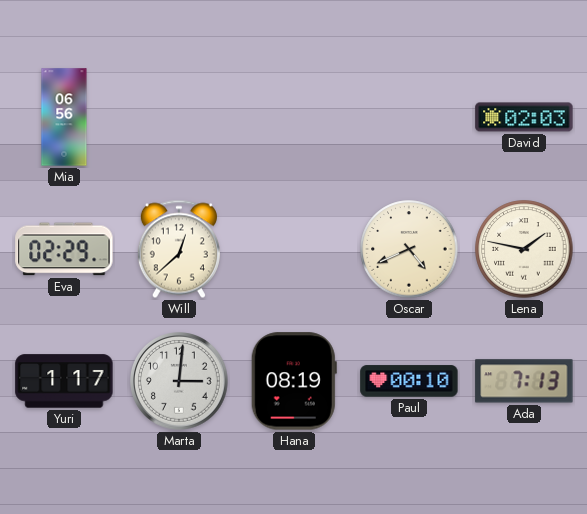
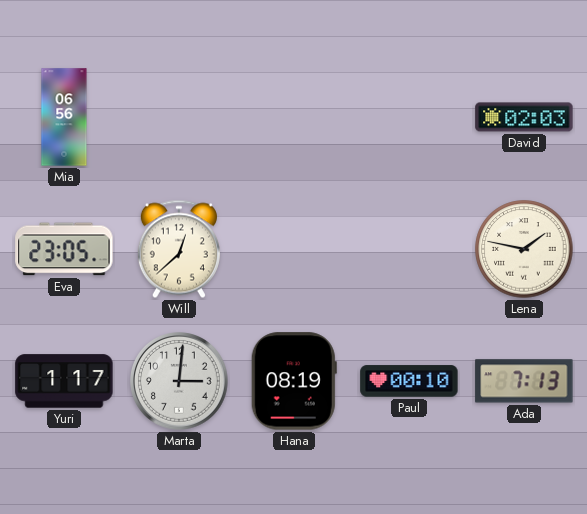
Eva: 02:29 -> 23:05
Oscar: 4:41 -> none
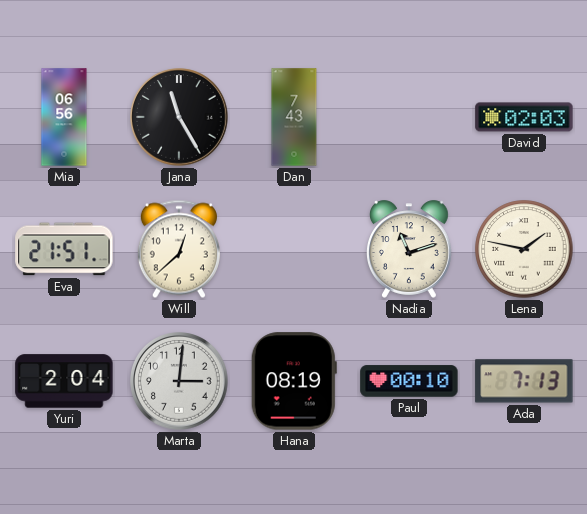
Jana: none -> 11:25
Dan: none -> 7:43
Eva: 23:05 -> 21:51
Nadia: none -> 11:12
Yuri: 1:17 -> 2:04
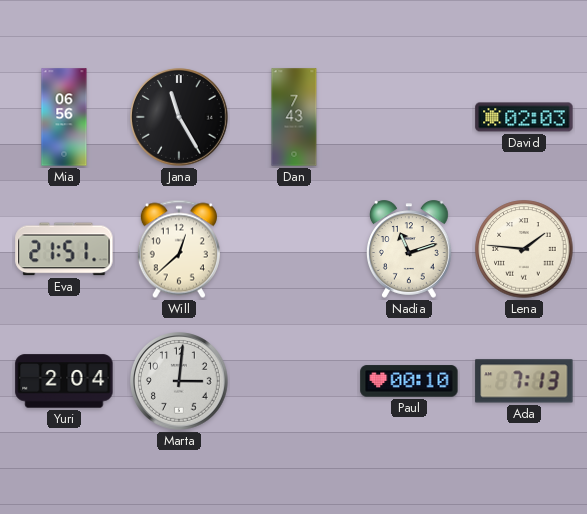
Lena: 1:47 -> 1:46
Hana: 08:19 -> none
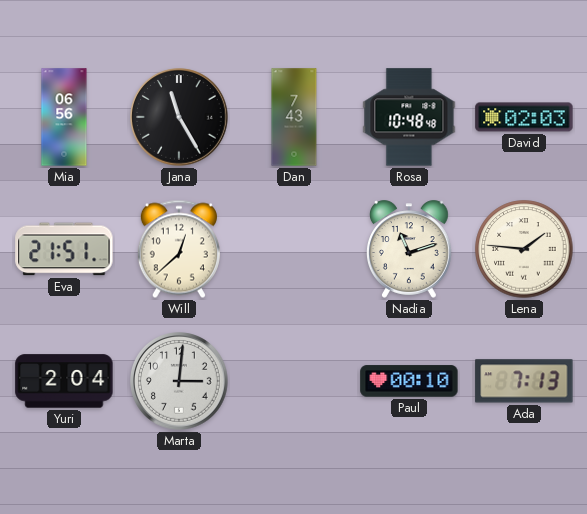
Rosa: none -> 10:48
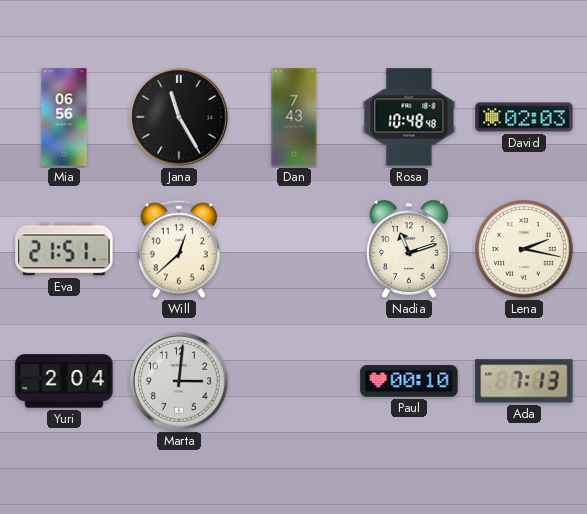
Lena: 1:46 -> 2:17
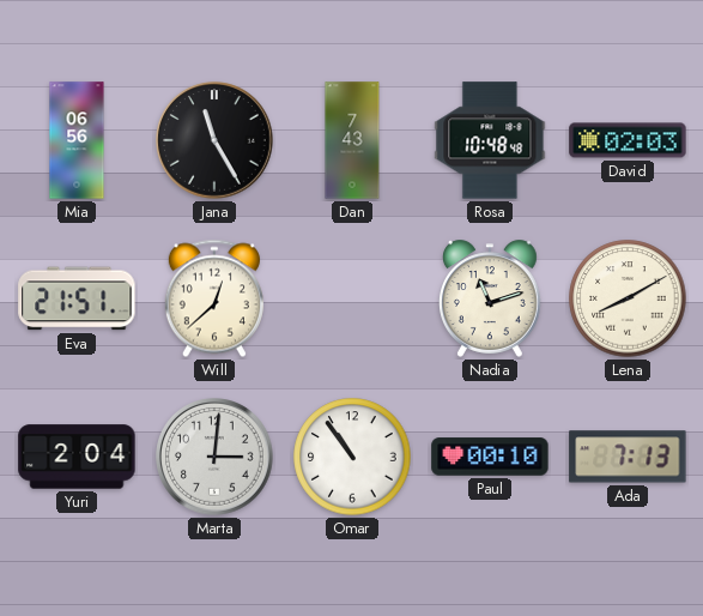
Lena: 2:17 -> 8:10
Omar: none -> 10:54
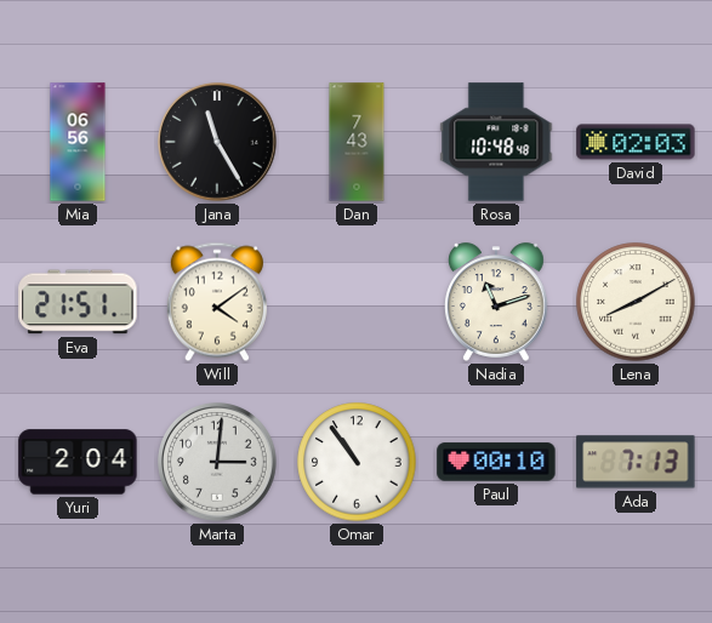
Will: 12:38 -> 4:09
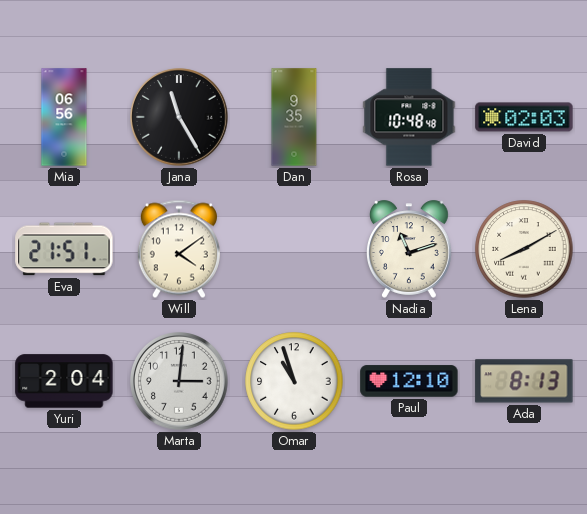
Dan: 7:43 -> 9:35
Omar: 10:54 -> 10:57
Paul: 00:10 -> 12:10
Ada: 7:13 -> 8:13
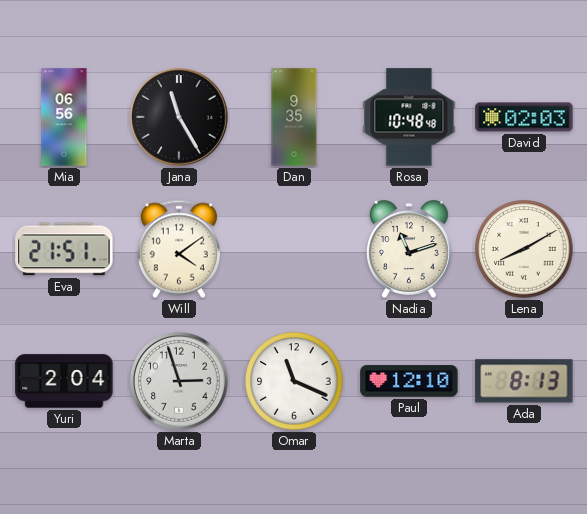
Marta: 3:01 -> 2:57
Omar: 10:57 -> 11:19
